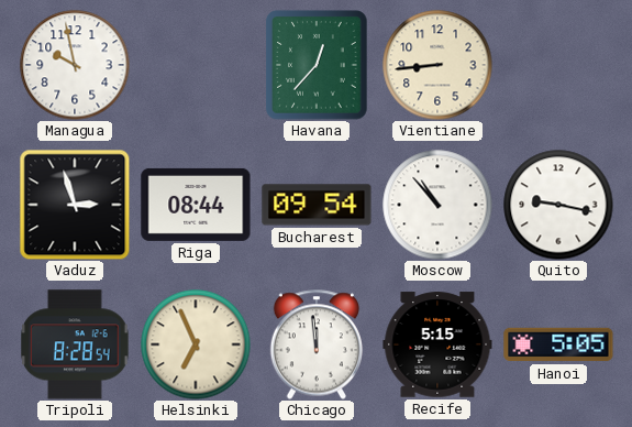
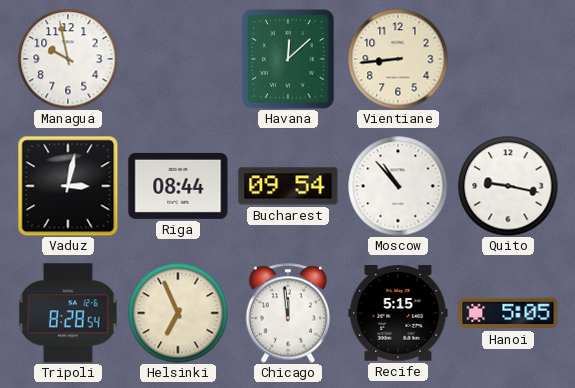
Havana: 12:37 -> 12:08
Vaduz: 2:57 -> 3:02
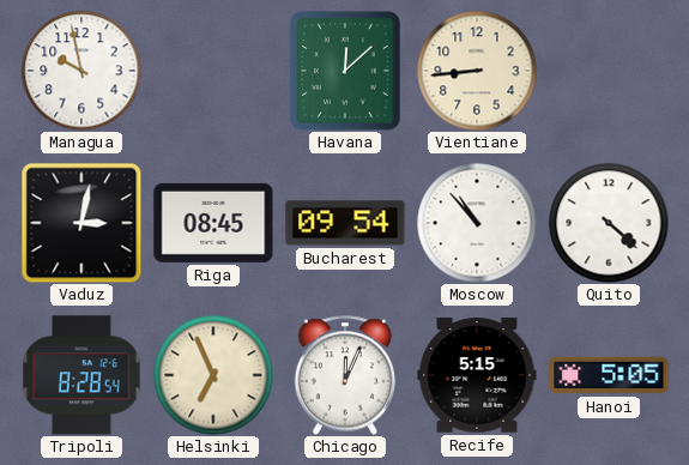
Riga: 08:44 -> 08:45
Quito: 9:17 -> 4:22
Chicago: 11:59 -> 12:04
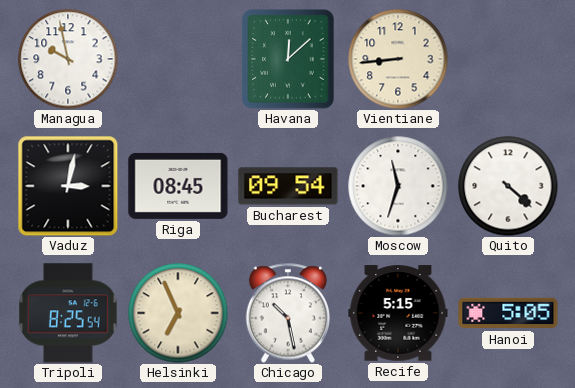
Moscow: 10:53 -> 11:33
Tripoli: 8:28 -> 8:25
Chicago: 12:04 -> 10:28
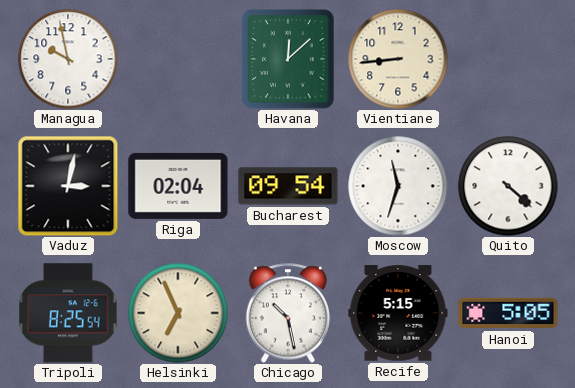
Riga: 08:45 -> 02:04
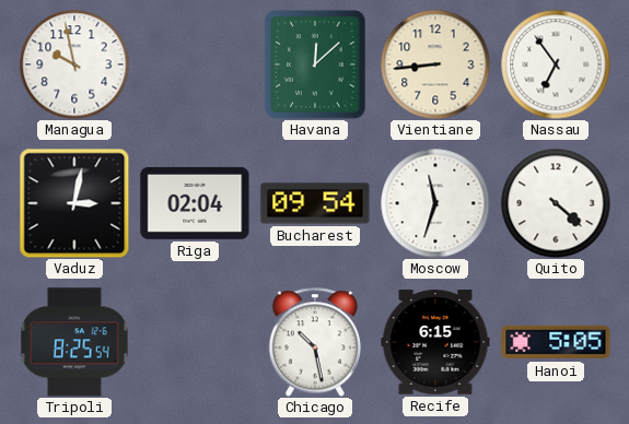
Nassau: none -> 6:54
Helsinki: 6:56 -> none
Recife: 5:15 -> 6:15
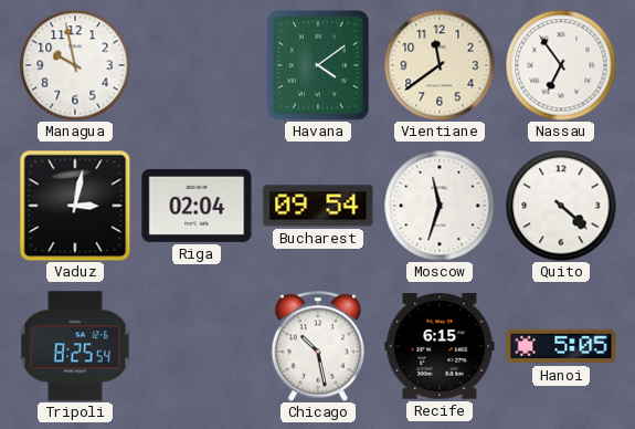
Havana: 12:08 -> 4:09
Vientiane: 8:44 -> 11:39
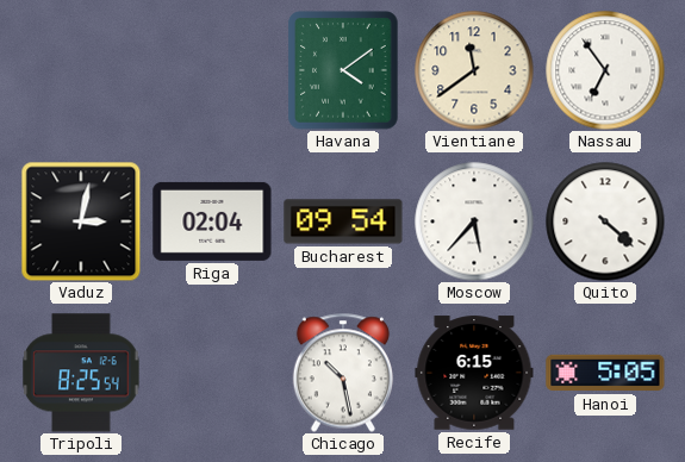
Managua: 9:58 -> none
Moscow: 11:33 -> 5:37
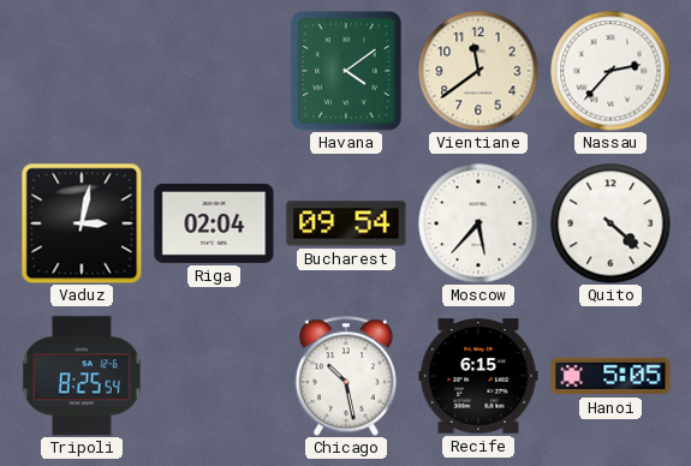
Nassau: 6:54 -> 2:37
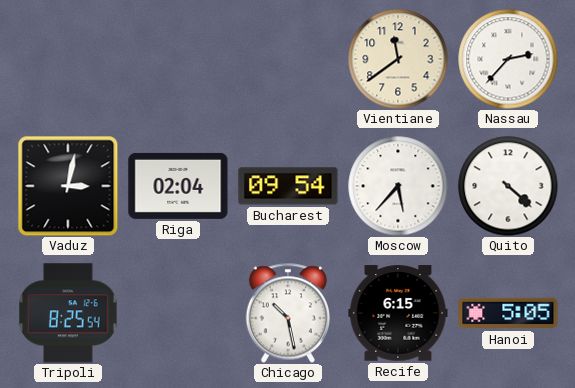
Havana: 4:09 -> none
